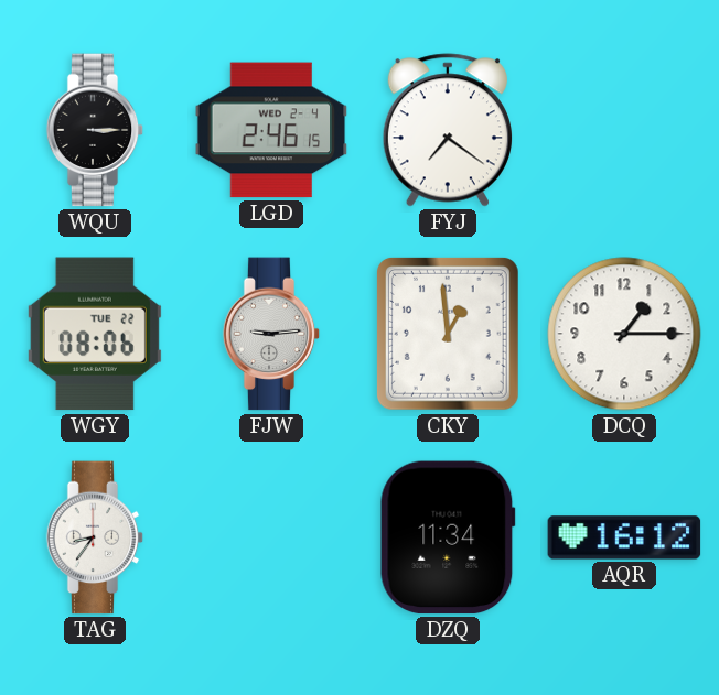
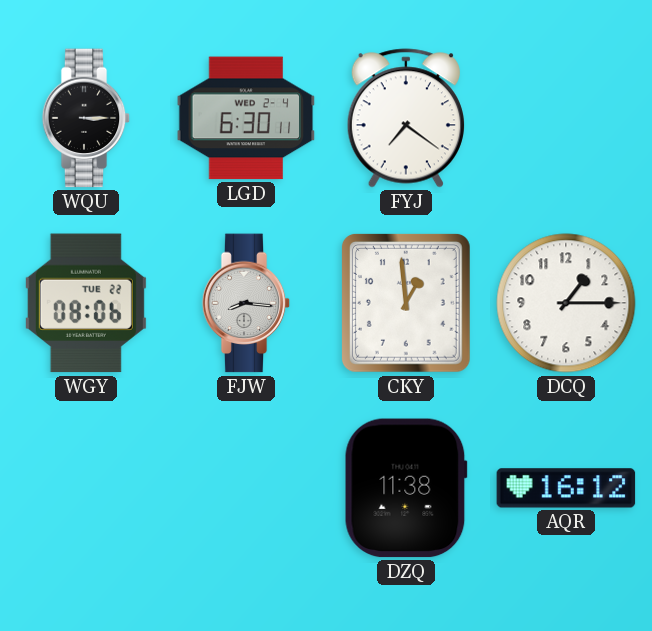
LGD: 2:46 -> 6:30
FJW: 9:14 -> 8:16
TAG: 8:36 -> none
DZQ: 11:34 -> 11:38
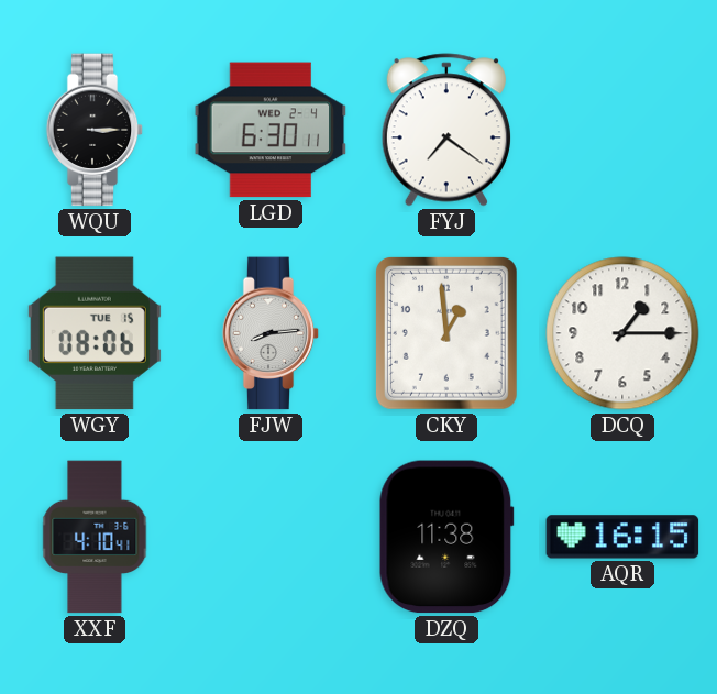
WGY date: TUE 22 -> TUE 15
FJW: 8:16 -> 8:14
XXF: none -> 4:10
AQR: 16:12 -> 16:15
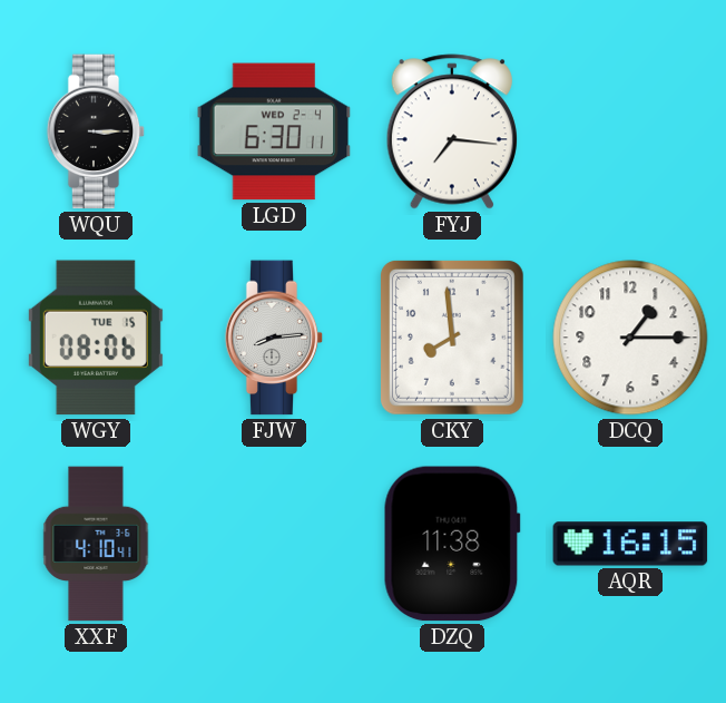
FYJ: 7:21 -> 7:16
CKY: 12:59 -> 7:59
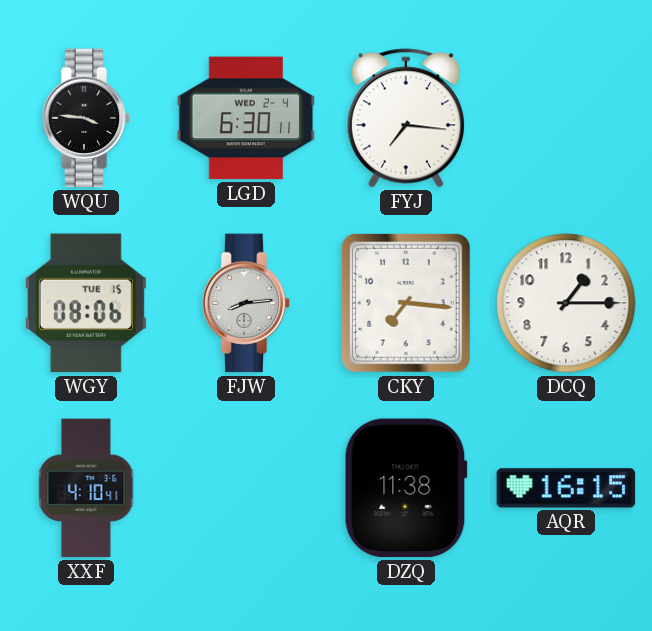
WQU: 3:15 -> 3:46
CKY: 7:59 -> 7:16
